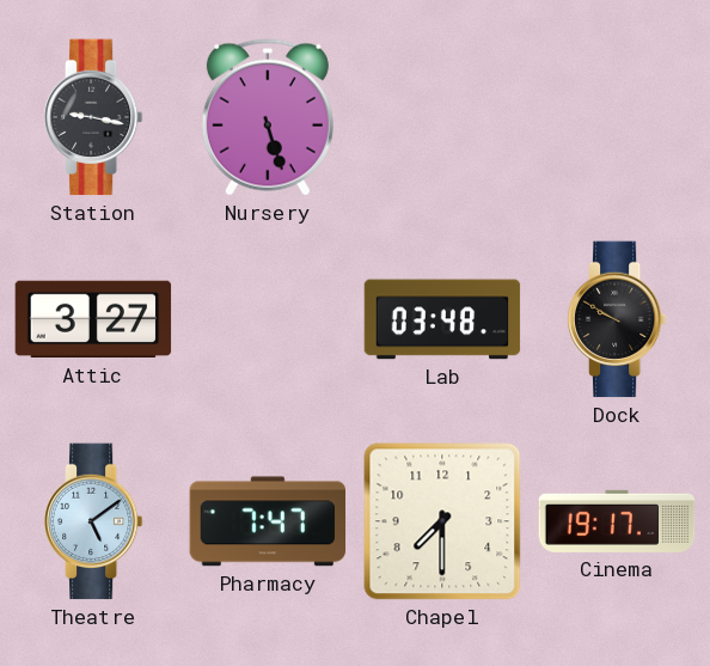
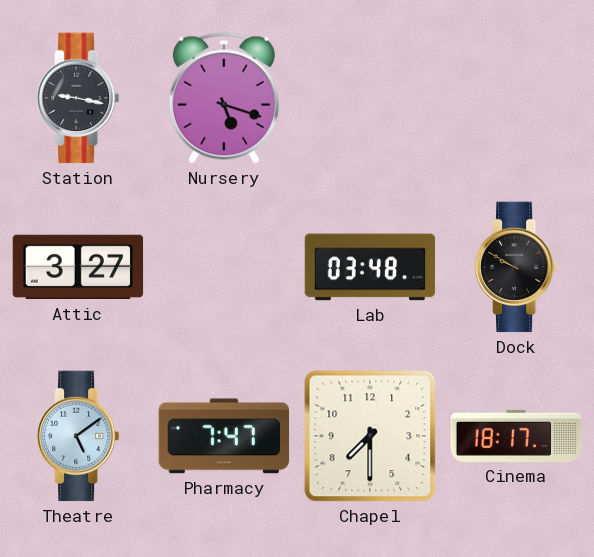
Nursery: 5:27 -> 5:18
Cinema: 19:17 -> 18:17
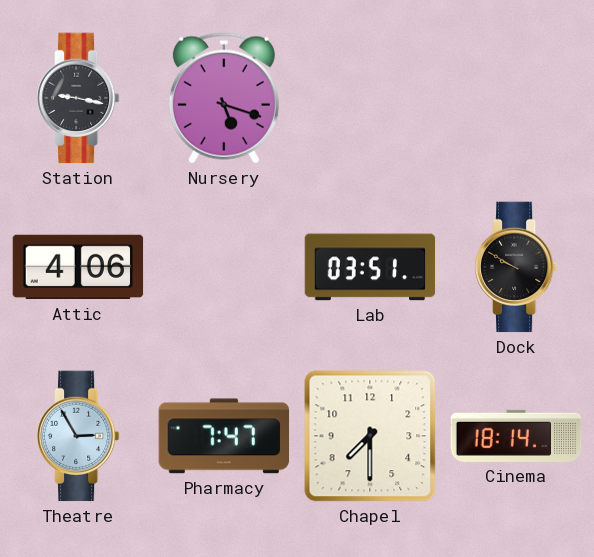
Attic: 3:27 -> 4:06
Lab: 03:48 -> 03:51
Theatre: 5:09 -> 2:55
Cinema: 18:17 -> 18:14
